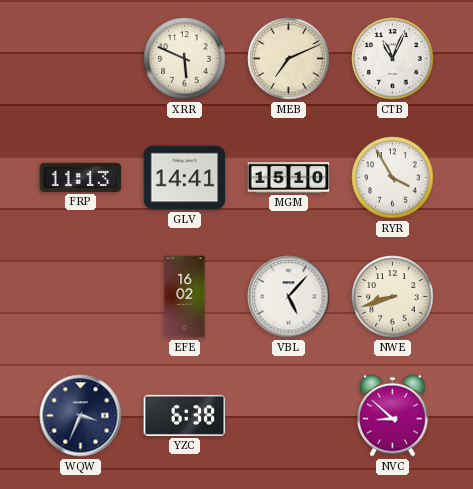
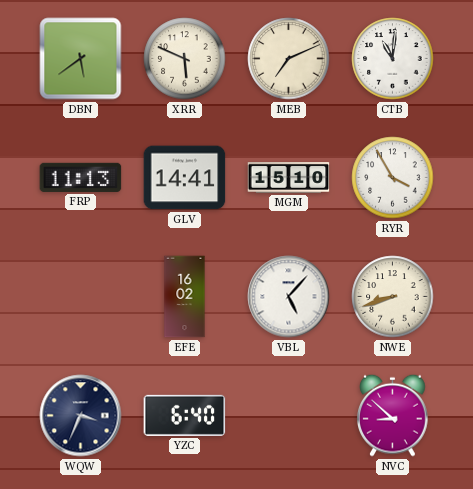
DBN: none -> 5:39
CTB: 11:04 -> 11:01
YZC: 6:38 -> 6:40
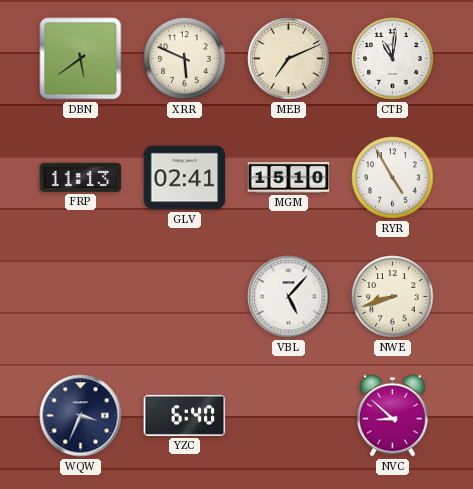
GLV: 14:41 -> 02:41
RYR: 3:55 -> 4:55
EFE: 16:02 -> none
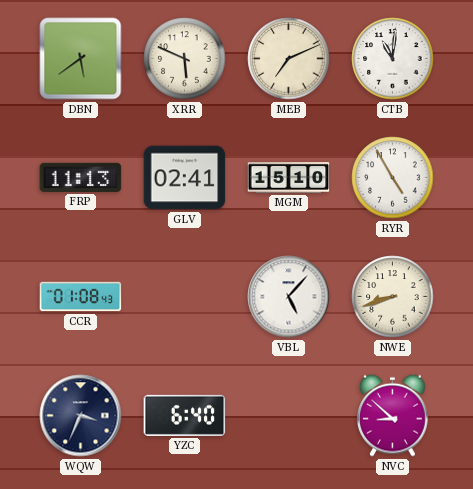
CCR: none -> 01:08
